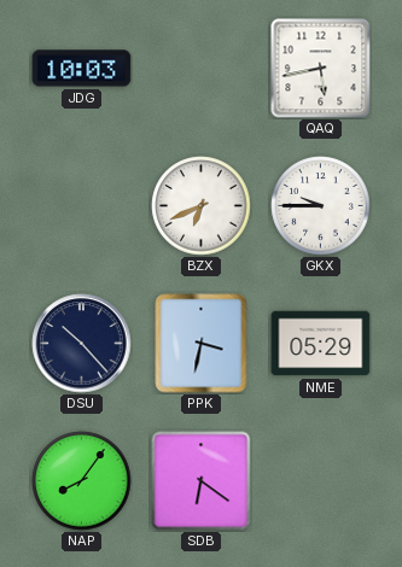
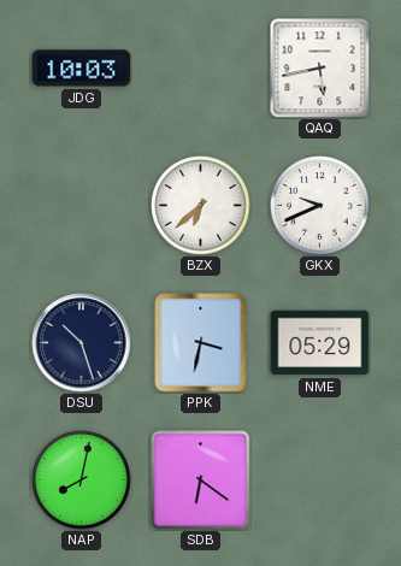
BZX: 6:41 -> 6:38
GKX: 9:45 -> 9:41
DSU: 10:23 -> 10:27
NAP: 8:06 -> 8:02
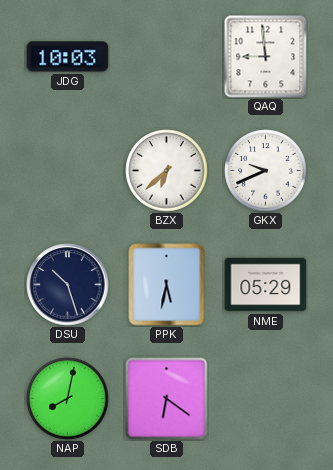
QAQ: 5:43 -> 8:59
PPK: 3:32 -> 5:32
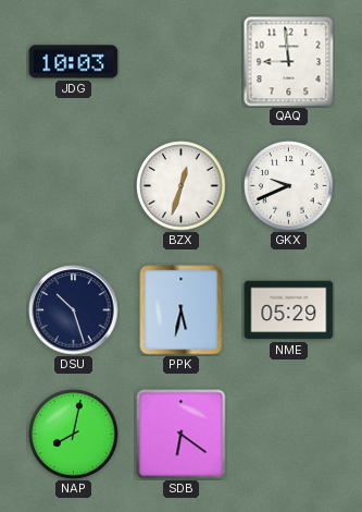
BZX: 6:38 -> 12:33
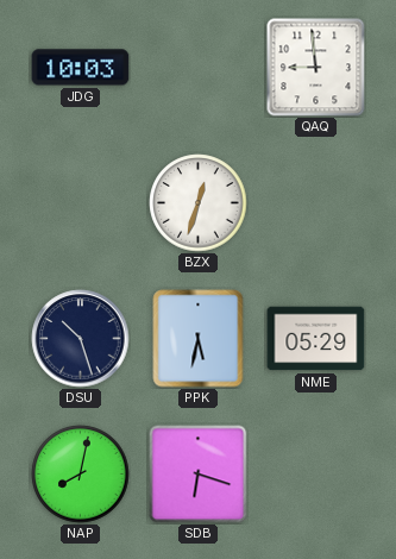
GKX: 9:41 -> none
SDB: 6:21 -> 6:18
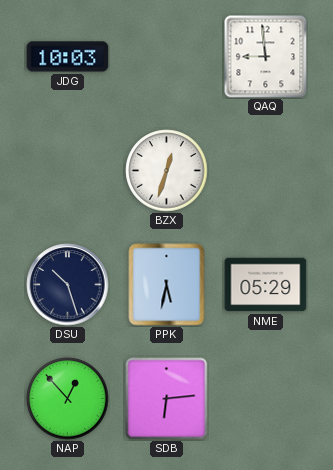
NAP: 8:02 -> 12:53
SDB: 6:18 -> 6:14
